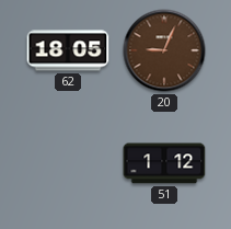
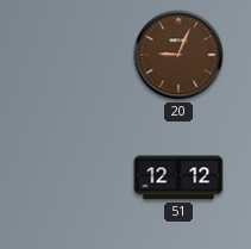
62: 18:05 -> none
51: 1:12 -> 12:12
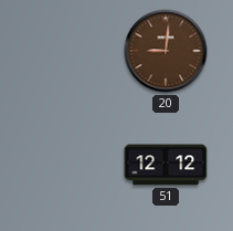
20: 9:04 -> 9:01
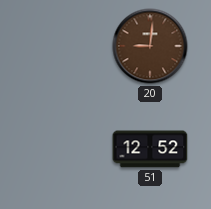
51: 12:12 -> 12:52
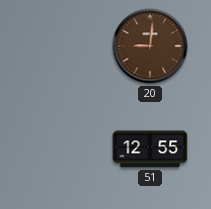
51: 12:52 -> 12:55
